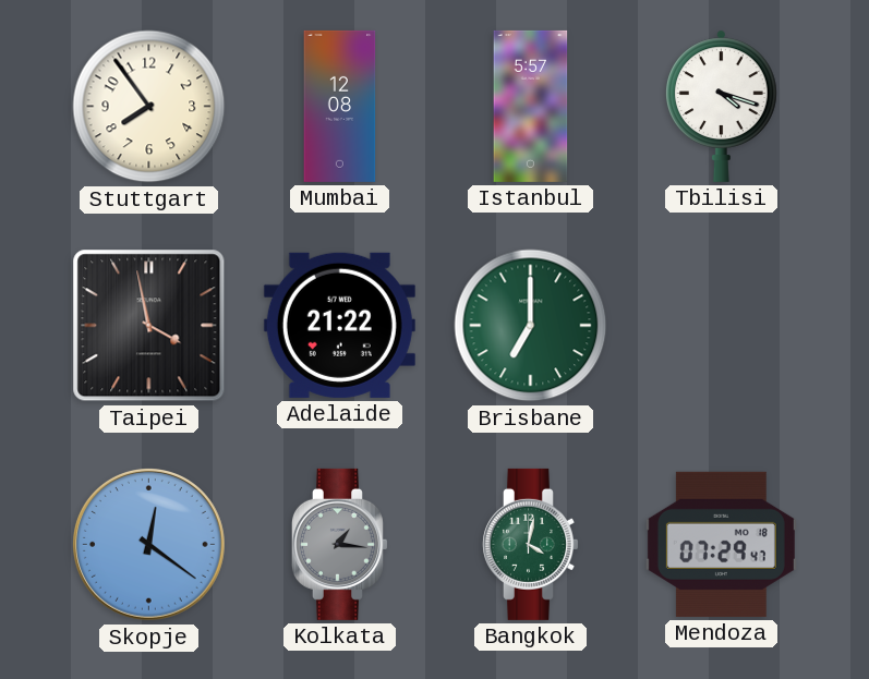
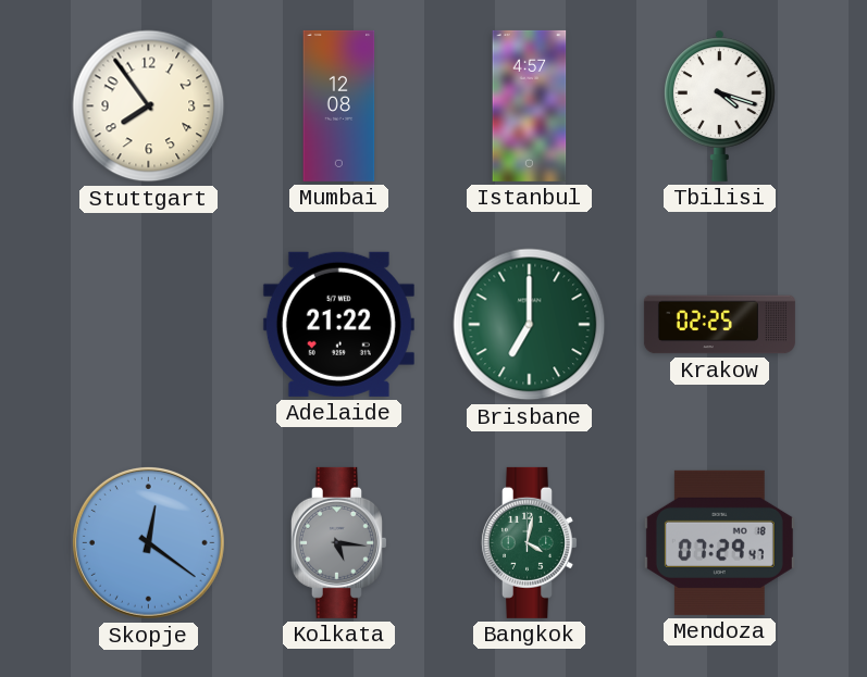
Istanbul: 5:57 -> 4:57
Taipei: 3:58 -> none
Krakow: none -> 02:25
Kolkata: 1:16 -> 5:16
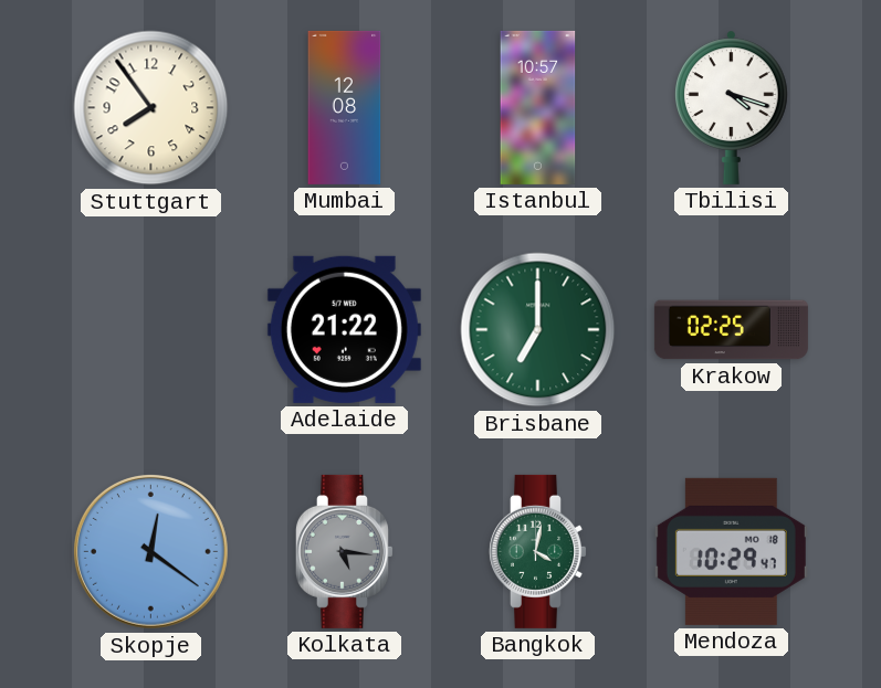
Istanbul: 4:57 -> 10:57
Mendoza: 07:29 -> 10:29
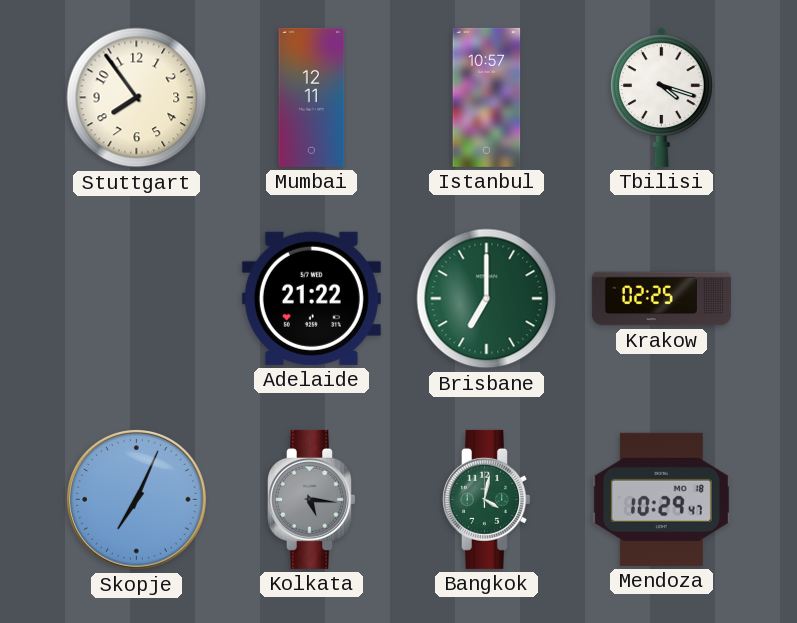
Mumbai: 12:08 -> 12:11
Skopje: 12:21 -> 7:04
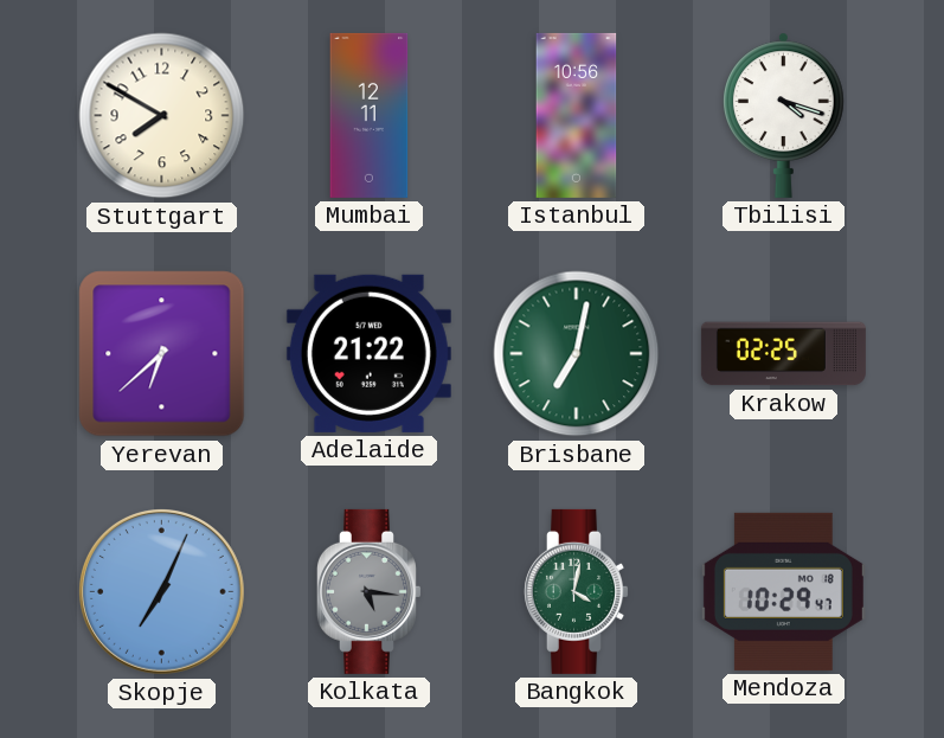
Stuttgart: 7:54 -> 7:50
Istanbul: 10:57 -> 10:56
Yerevan: none -> 6:38
Brisbane: 7:00 -> 7:02
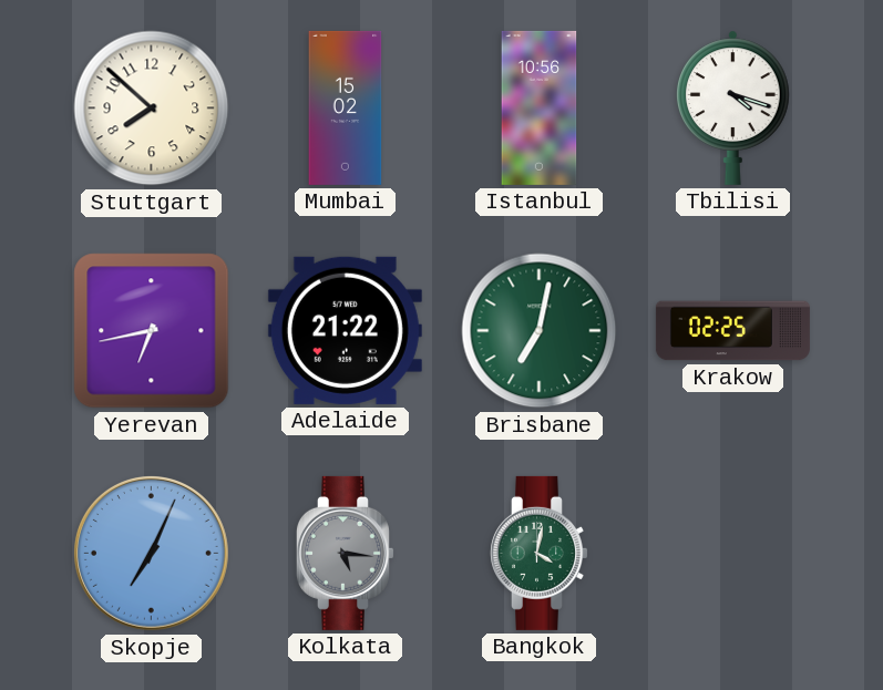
Stuttgart: 7:50 -> 7:52
Mumbai: 12:11 -> 15:02
Yerevan: 6:38 -> 6:43
Mendoza: 10:29 -> none
